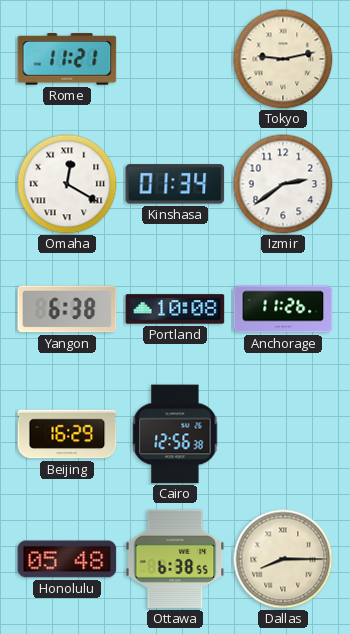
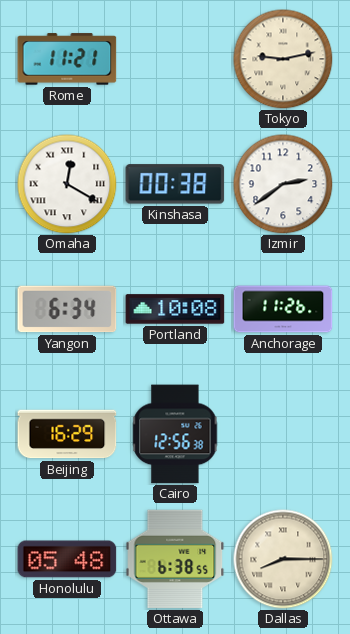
Kinshasa: 01:34 -> 00:38
Yangon: 6:38 -> 6:34
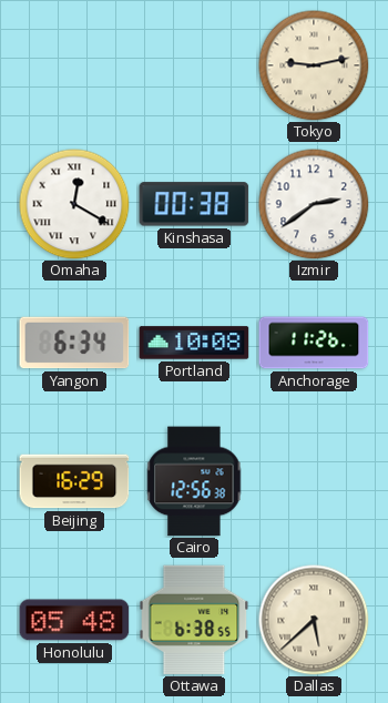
Rome: 11:21 -> none
Dallas: 8:15 -> 5:38
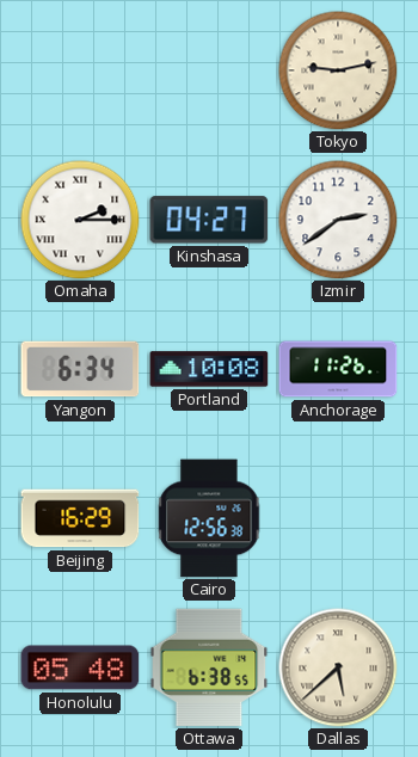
Omaha: 12:20 -> 2:15
Kinshasa: 00:38 -> 04:27
